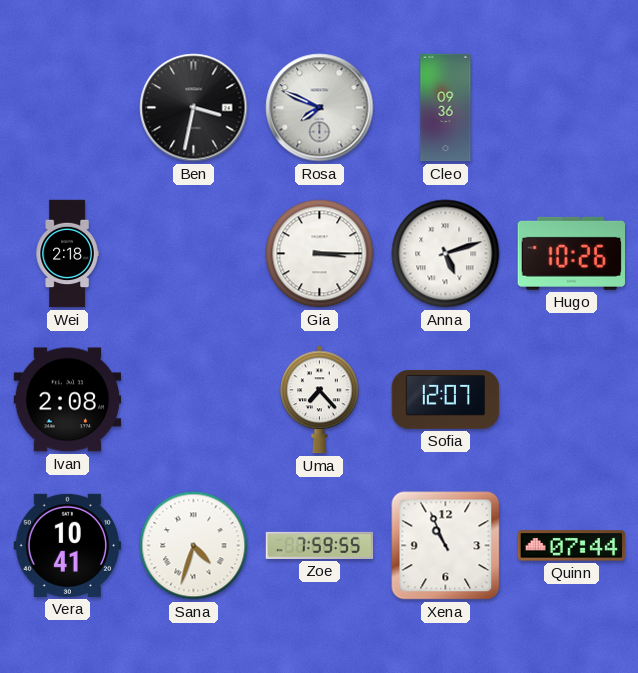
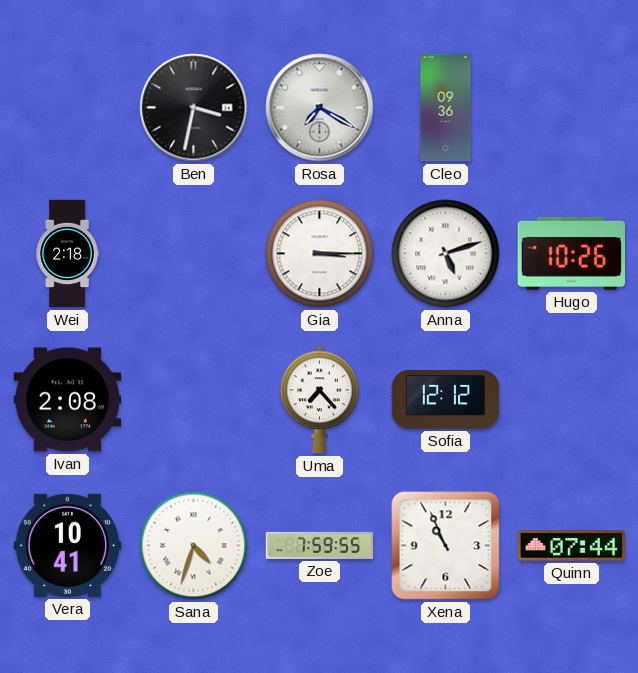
Rosa: 7:49 -> 7:20
Sofia: 12:07 -> 12:12
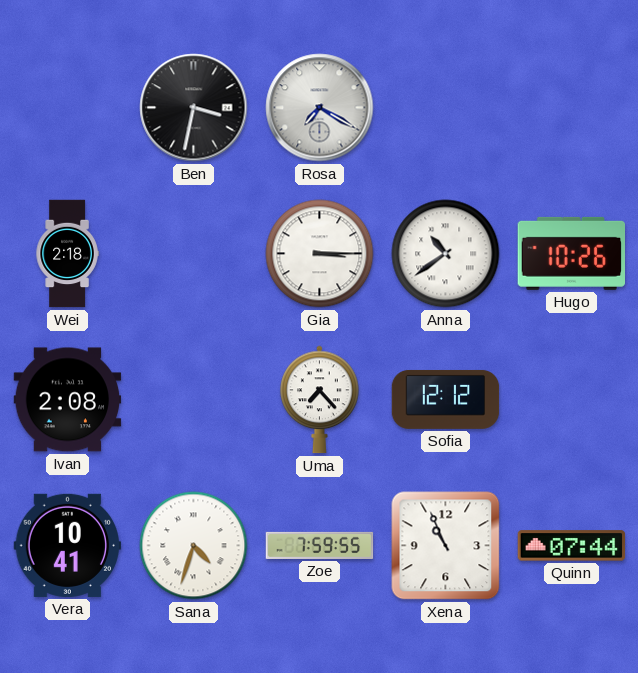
Cleo: 09:36 -> none
Anna: 5:12 -> 10:39
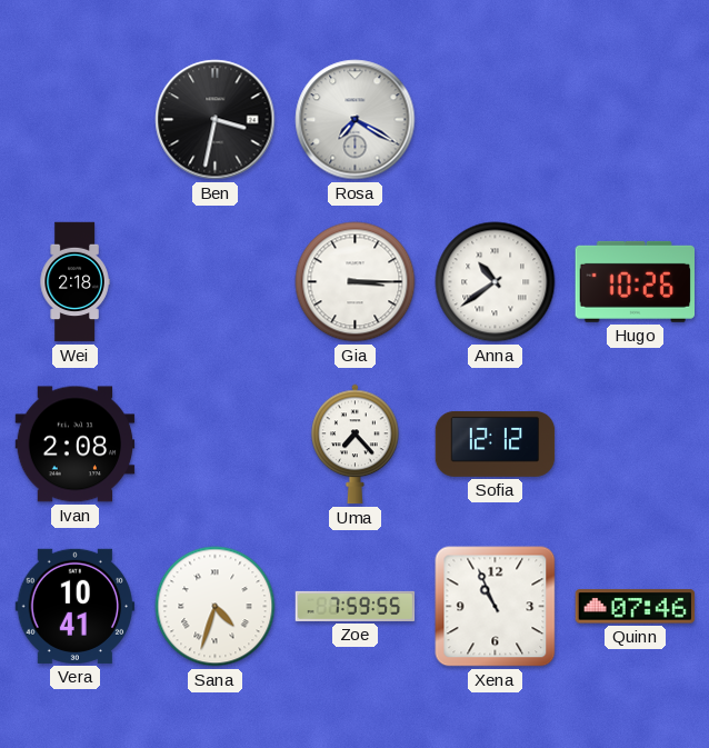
Quinn: 07:44 -> 07:46
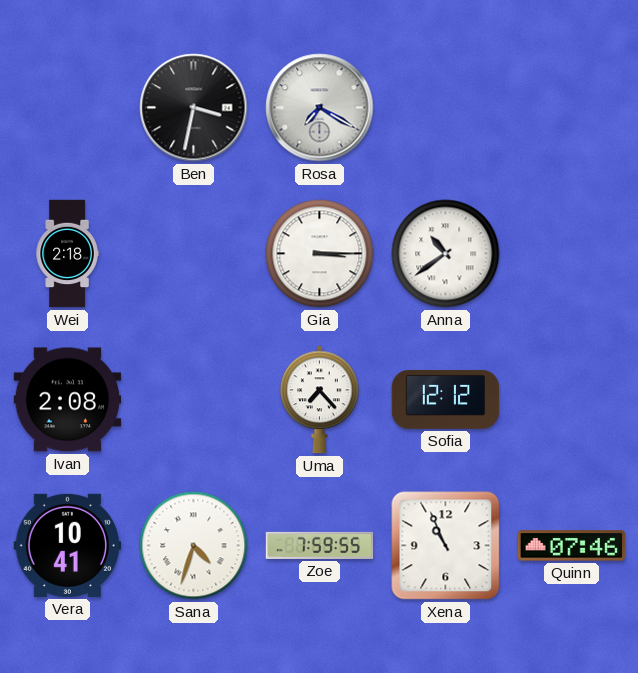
Hugo: 10:26 -> none
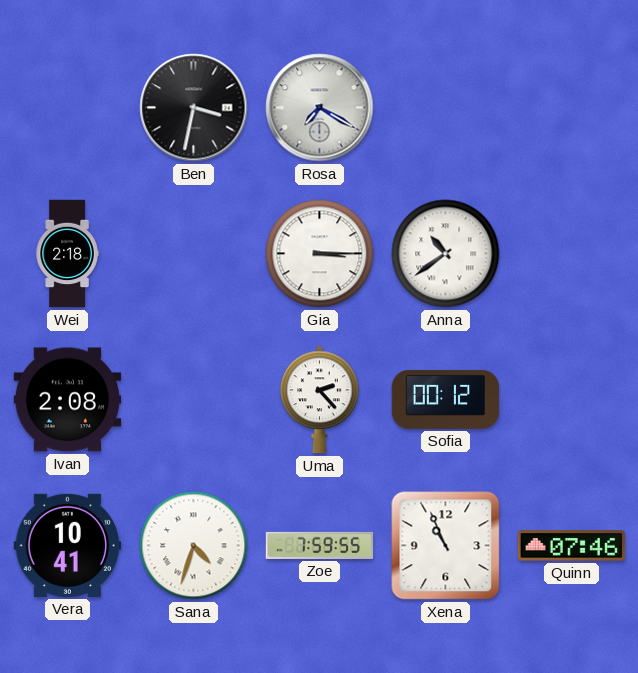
Uma: 7:23 -> 2:23
Sofia: 12:12 -> 00:12
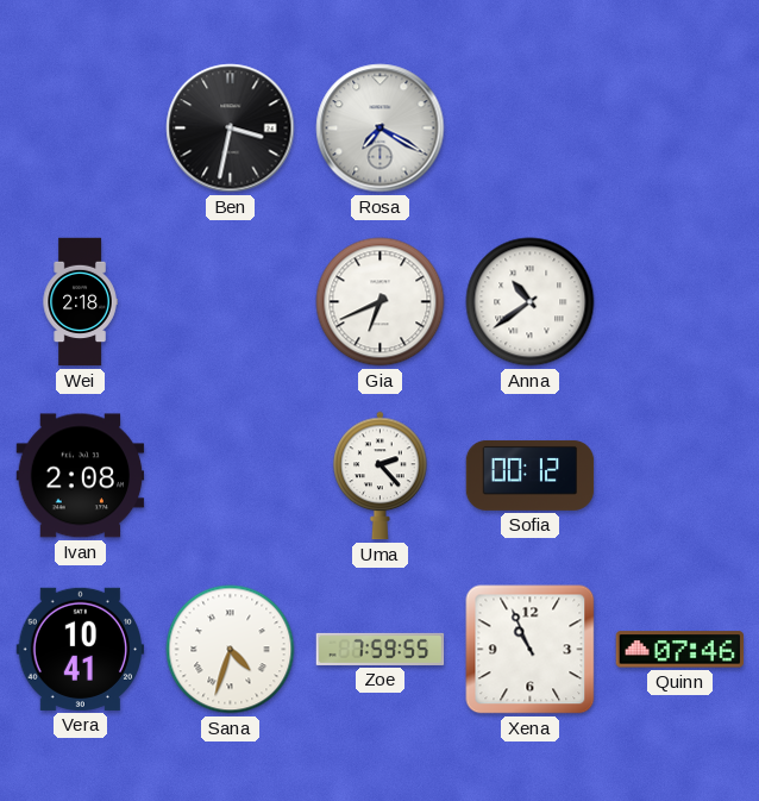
Gia: 3:15 -> 6:41
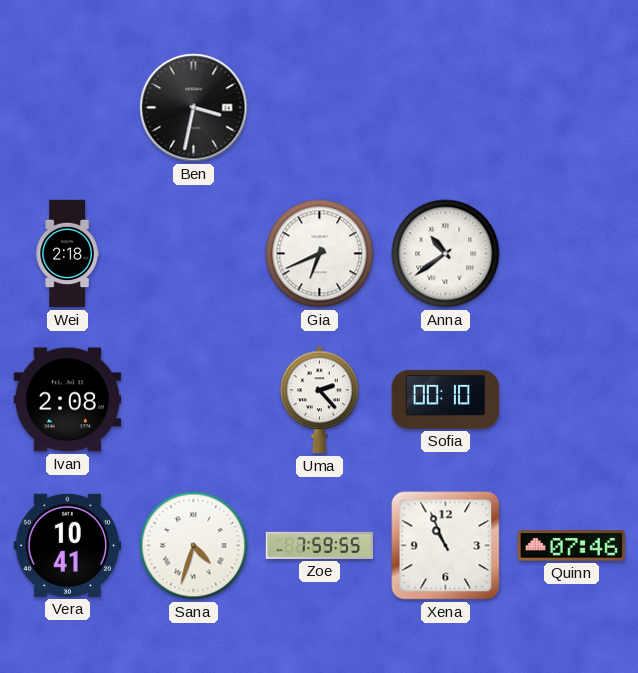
Rosa: 7:20 -> none
Sofia: 00:12 -> 00:10
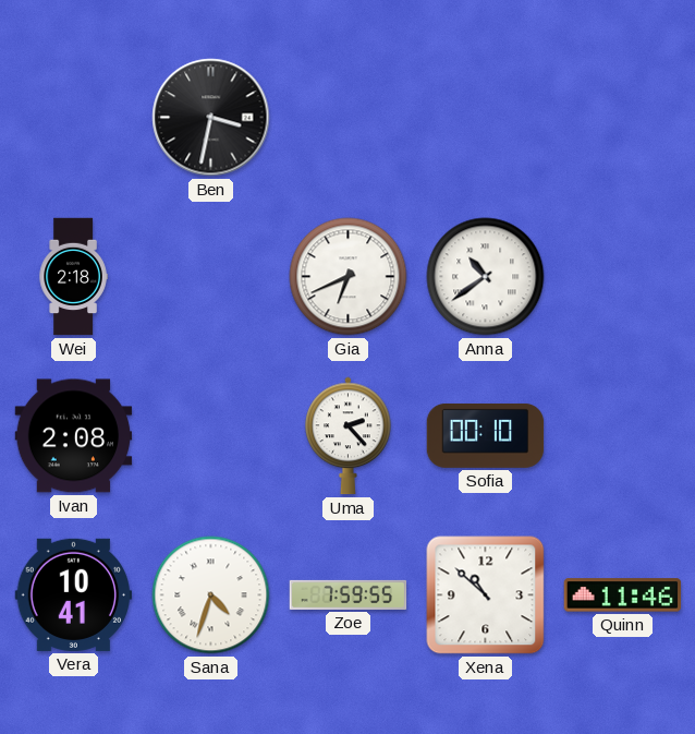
Xena: 10:56 -> 10:52
Quinn: 07:46 -> 11:46
